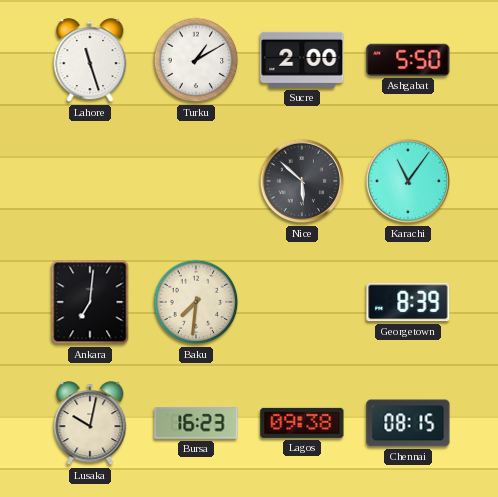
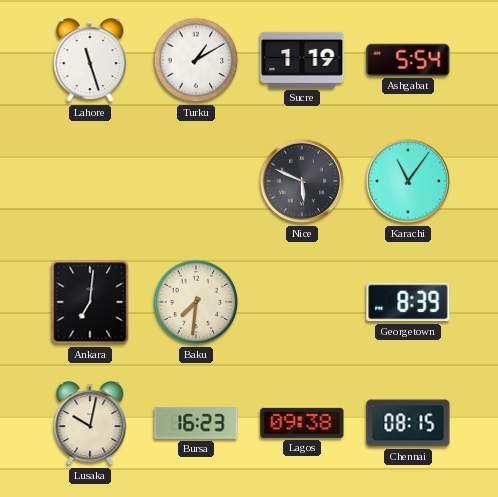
Sucre: 2:00 -> 1:19
Ashgabat: 5:50 -> 5:54
Nice: 5:52 -> 5:49
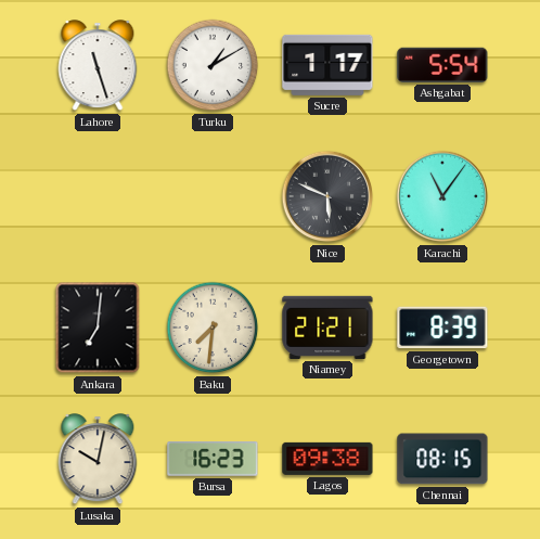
Sucre: 1:19 -> 1:17
Niamey: none -> 21:21
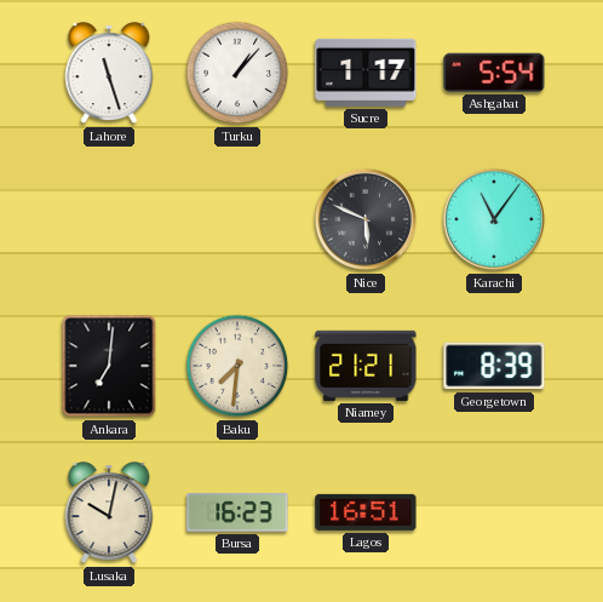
Turku: 1:10 -> 1:07
Lagos: 09:38 -> 16:51
Chennai: 08:15 -> none
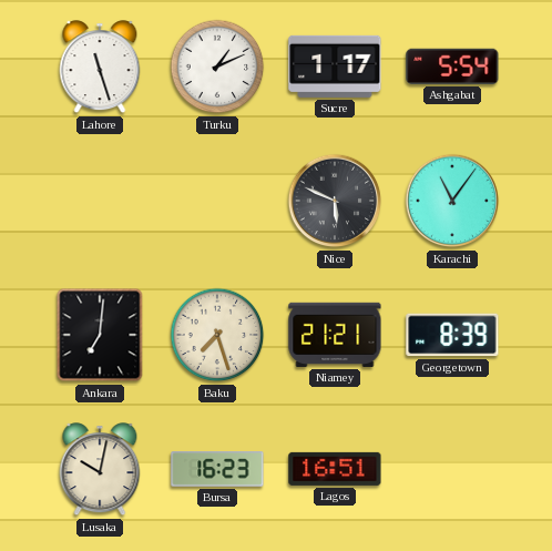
Turku: 1:07 -> 1:11
Baku: 7:31 -> 7:27
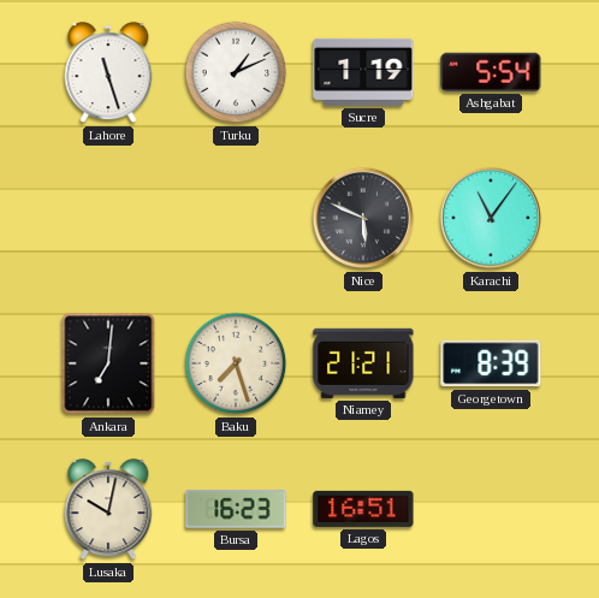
Sucre: 1:17 -> 1:19
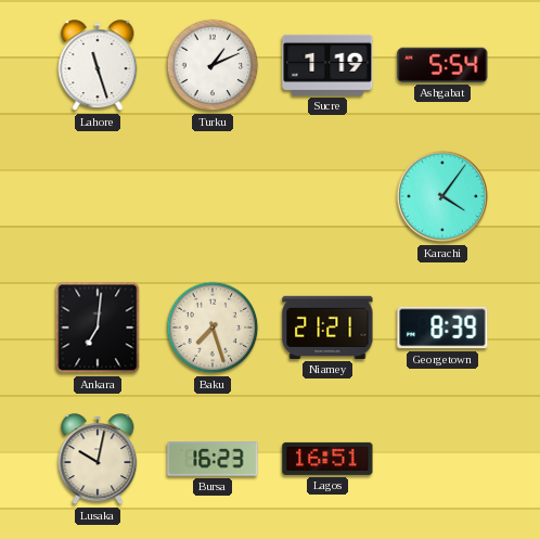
Nice: 5:49 -> none
Karachi: 11:06 -> 4:06
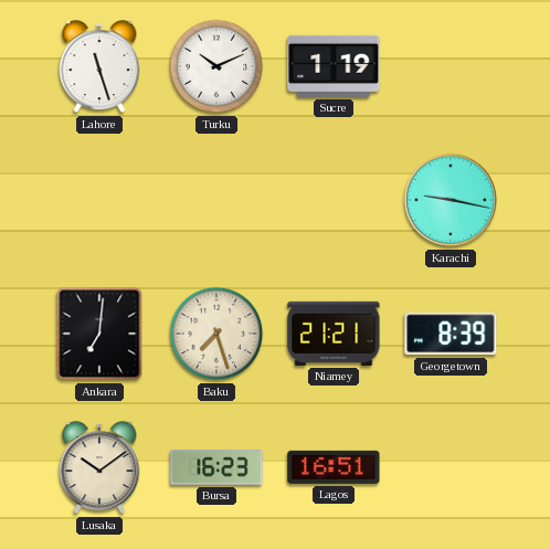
Turku: 1:11 -> 10:11
Ashgabat: 5:54 -> none
Karachi: 4:06 -> 9:17
Lusaka: 10:02 -> 10:09
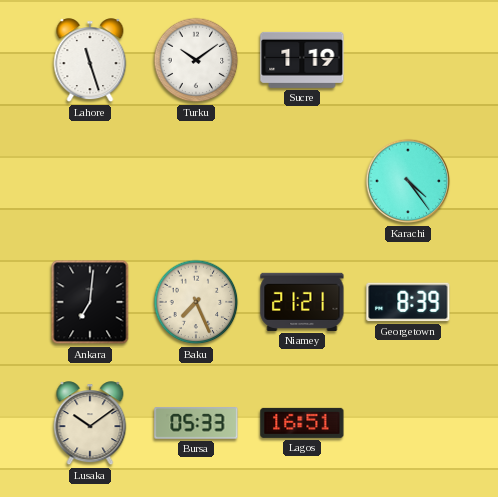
Turku: 10:11 -> 10:09
Karachi: 9:17 -> 4:24
Baku: 7:27 -> 7:26
Bursa: 16:23 -> 05:33
